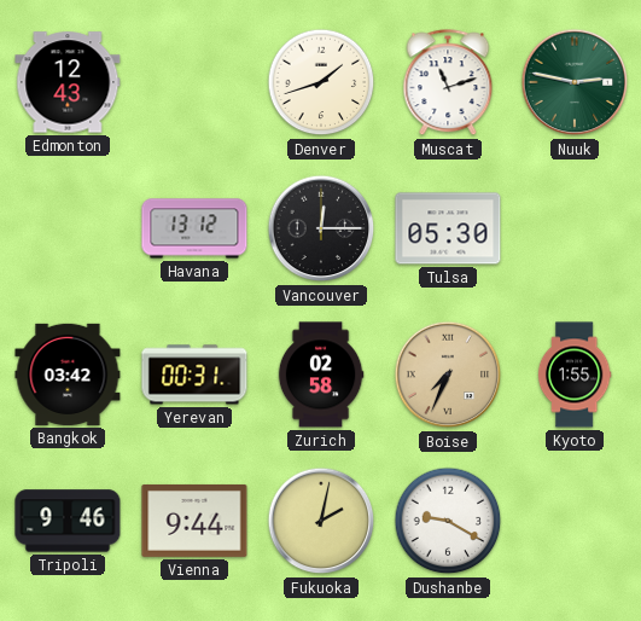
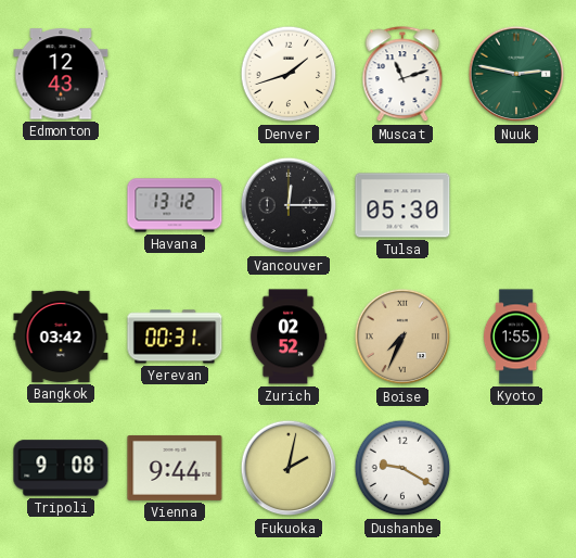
Zurich: 02:58 -> 02:52
Tripoli: 9:46 -> 9:08
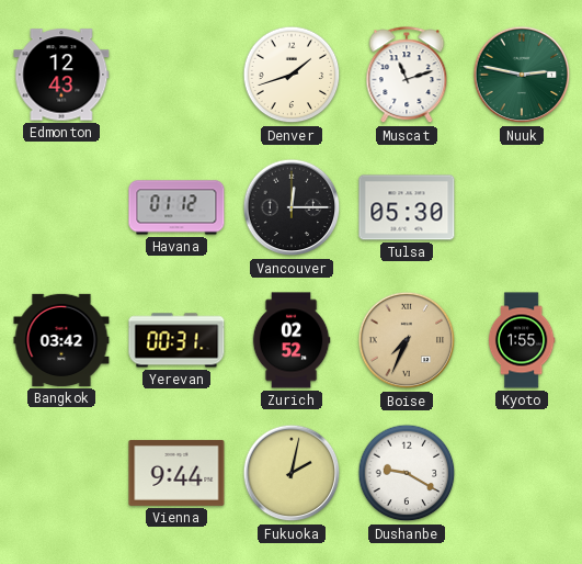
Havana: 13:12 -> 01:12
Tripoli: 9:08 -> none
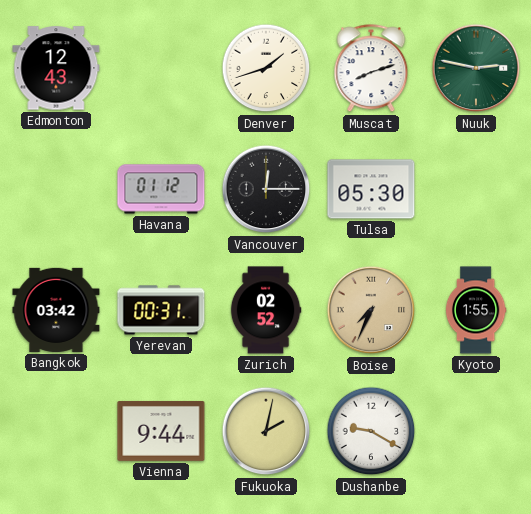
Muscat: 11:12 -> 8:12
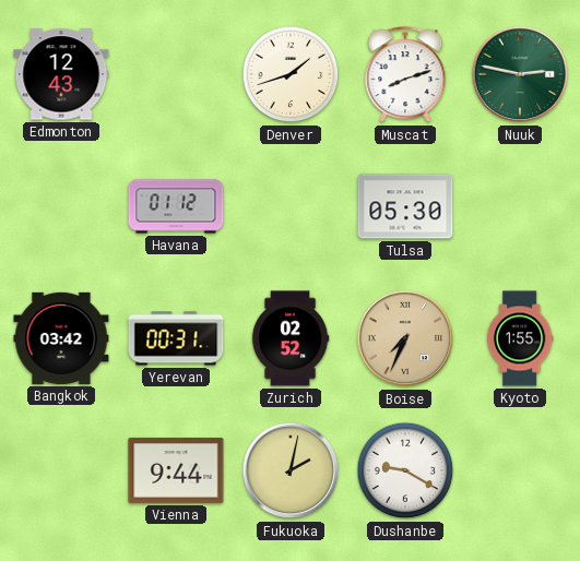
Vancouver: 12:15 -> none
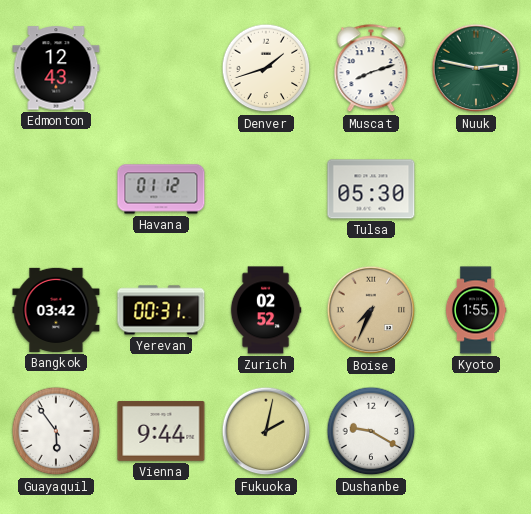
Guayaquil: none -> 5:54
